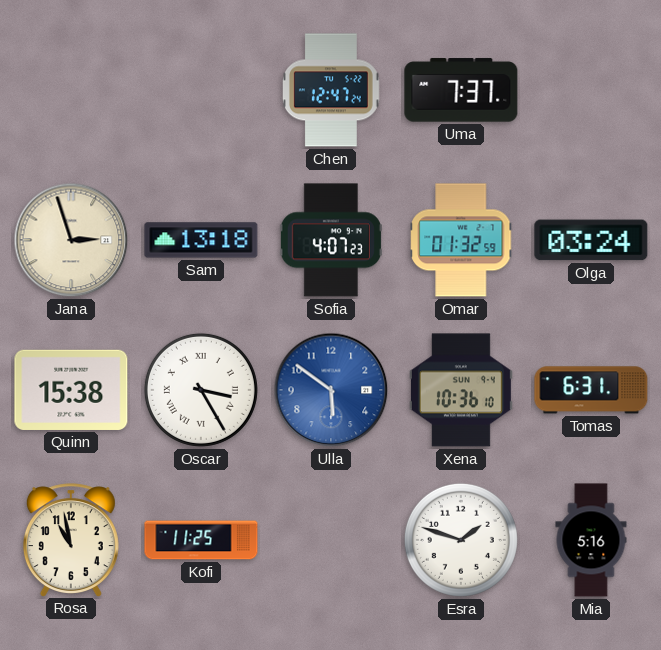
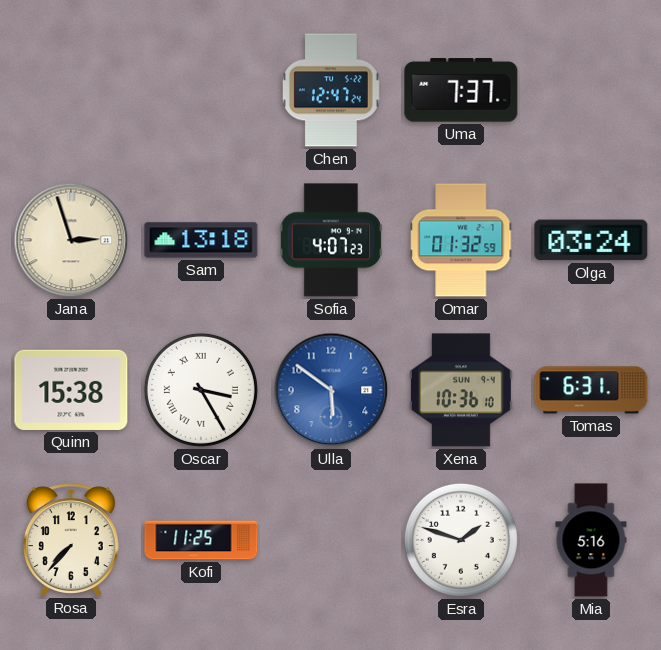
Rosa: 10:58 -> 7:37
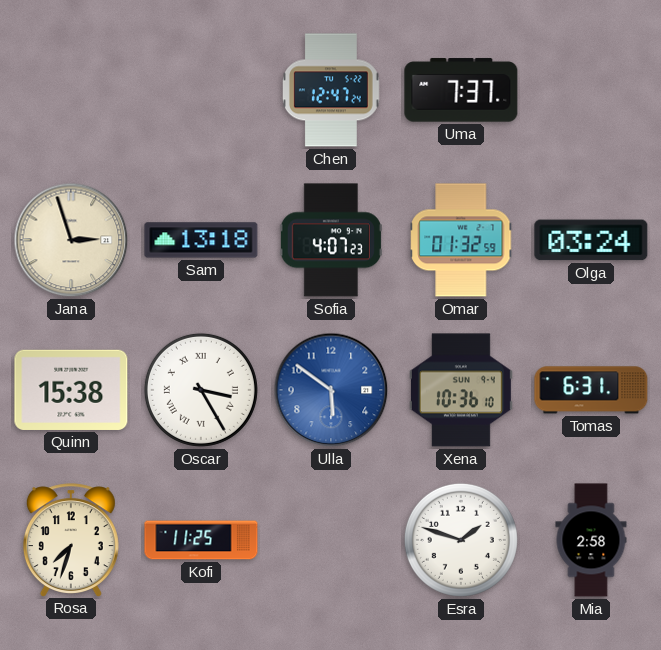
Rosa: 7:37 -> 7:33
Mia: 5:16 -> 2:58
